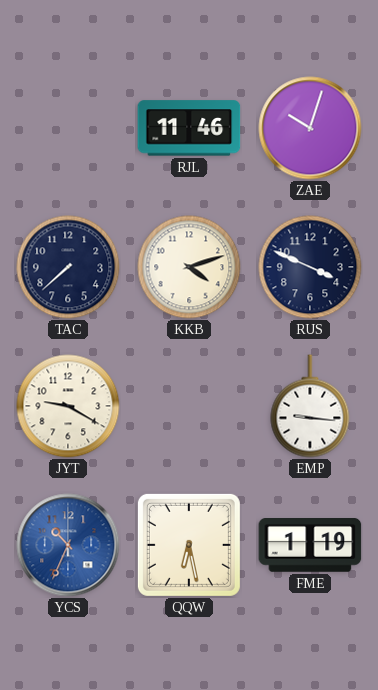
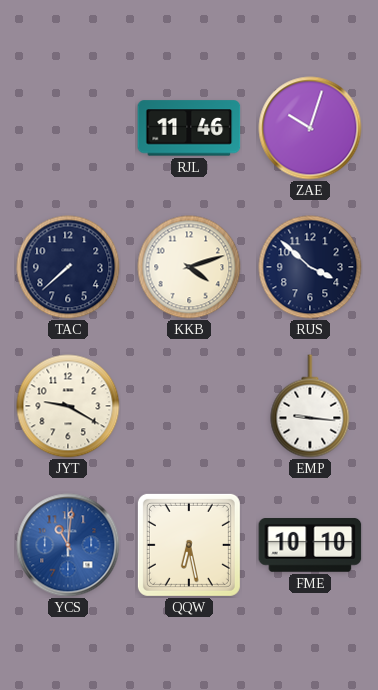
RUS: 3:49 -> 3:52
YCS: 10:34 -> 11:01
FME: 1:19 -> 10:10
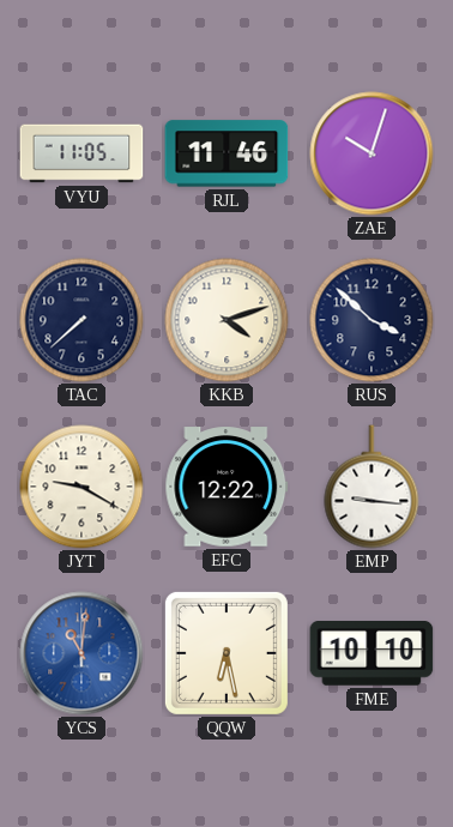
VYU: none -> 11:05
EFC: none -> 12:22
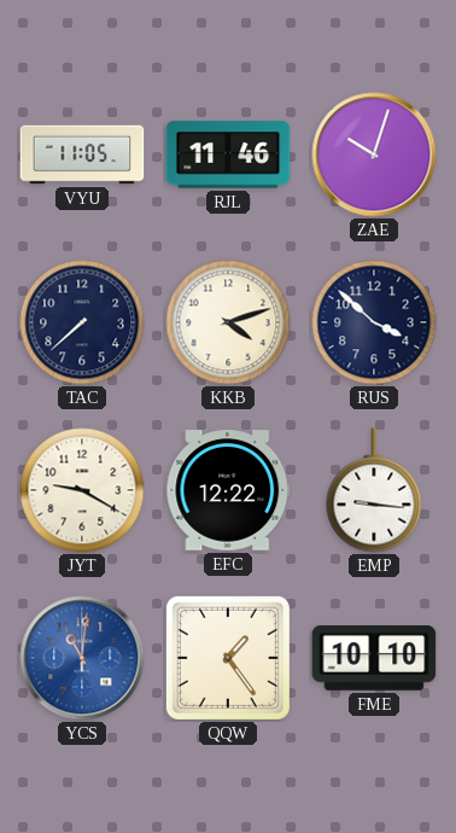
QQW: 6:28 -> 1:24
